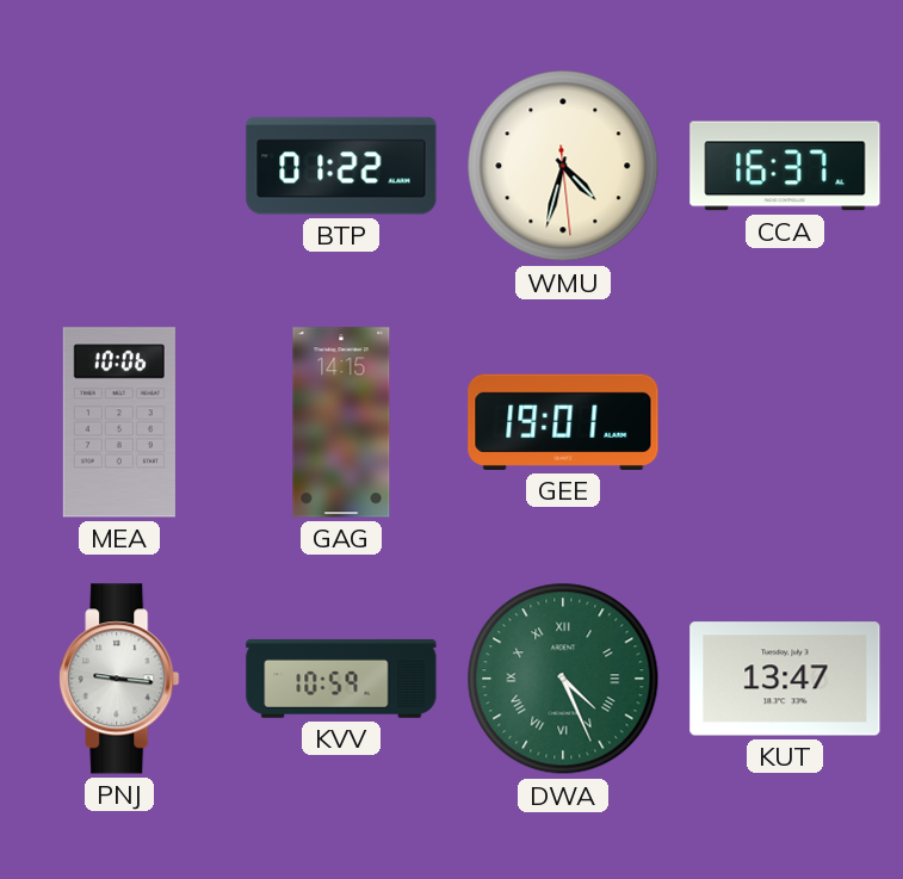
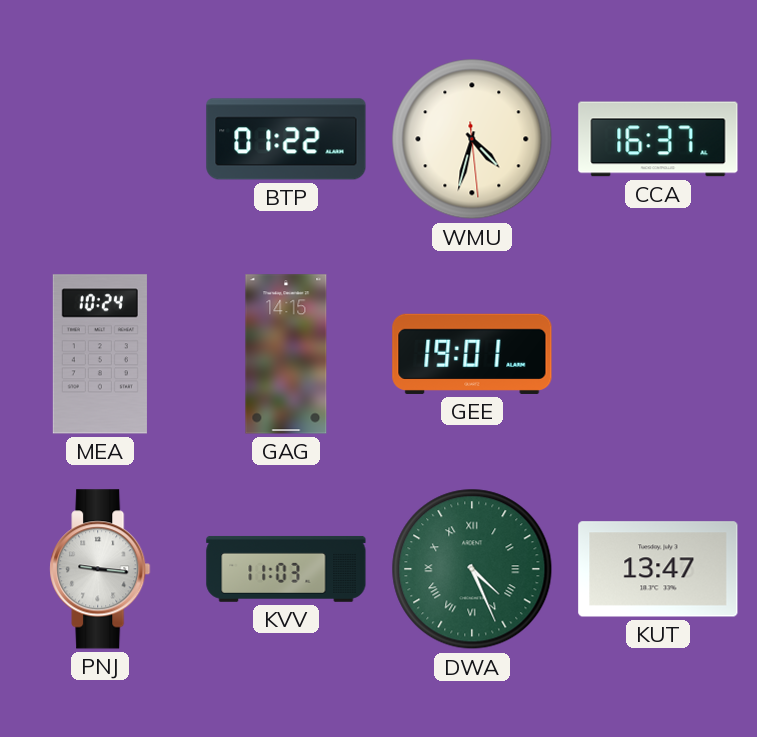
MEA: 10:06 -> 10:24
KVV: 10:59 -> 11:03
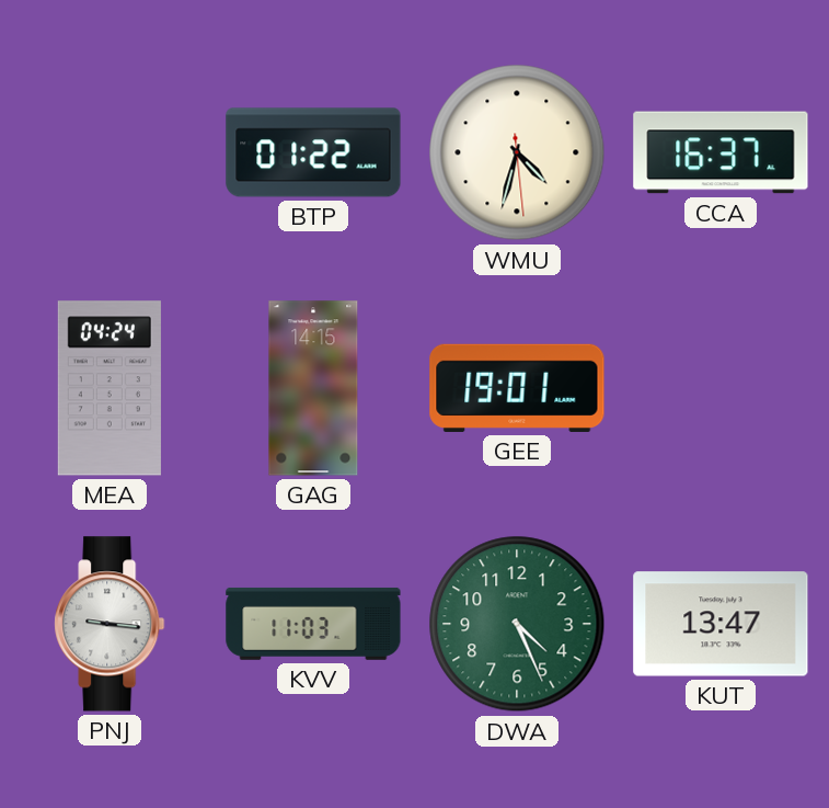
MEA: 10:24 -> 04:24
DWA numerals: Roman -> Arabic
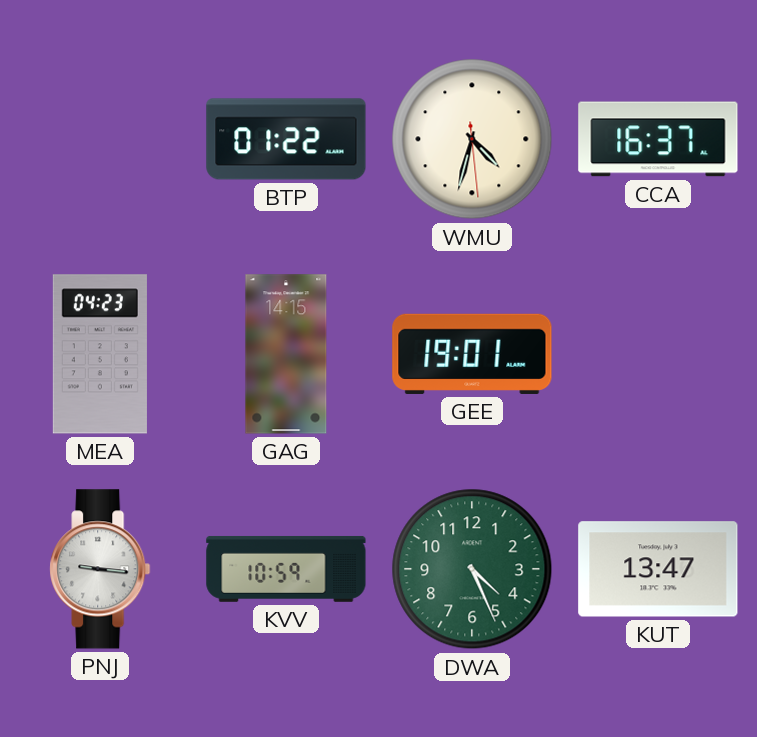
MEA: 04:24 -> 04:23
KVV: 11:03 -> 10:59
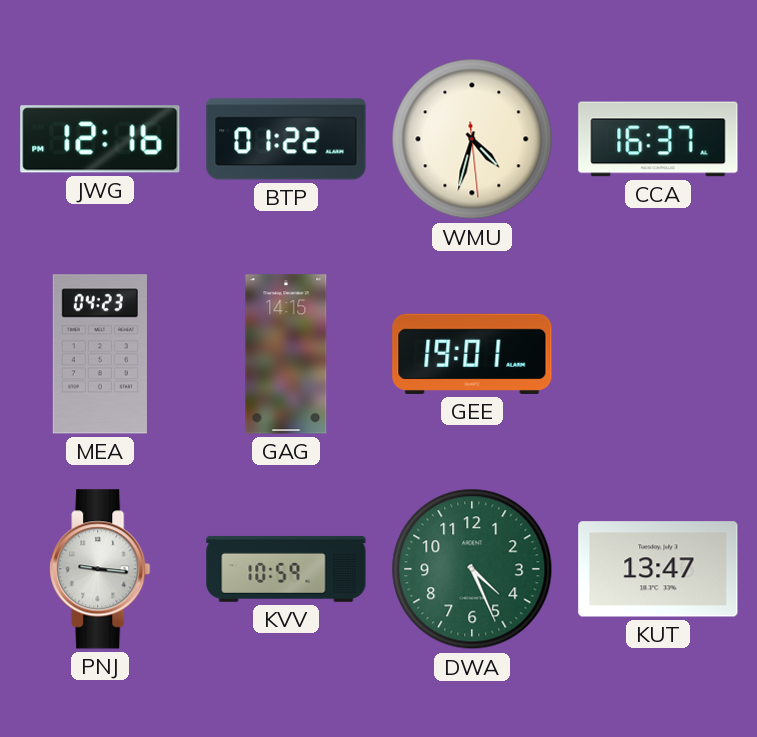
JWG: none -> 12:16
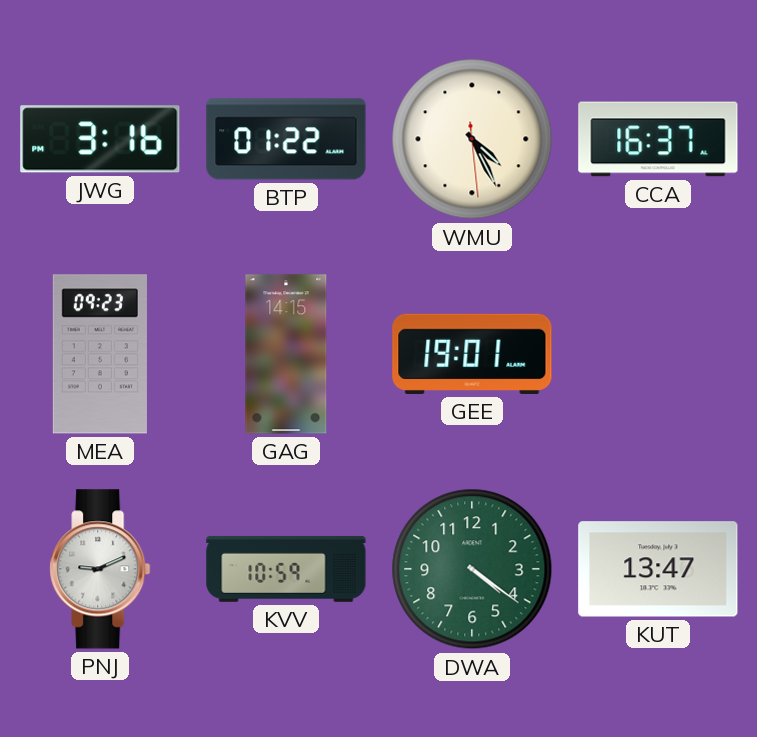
JWG: 12:16 -> 3:16
WMU: 4:32 -> 4:25
MEA: 04:23 -> 09:23
PNJ: 9:16 -> 9:11
DWA: 4:26 -> 4:21
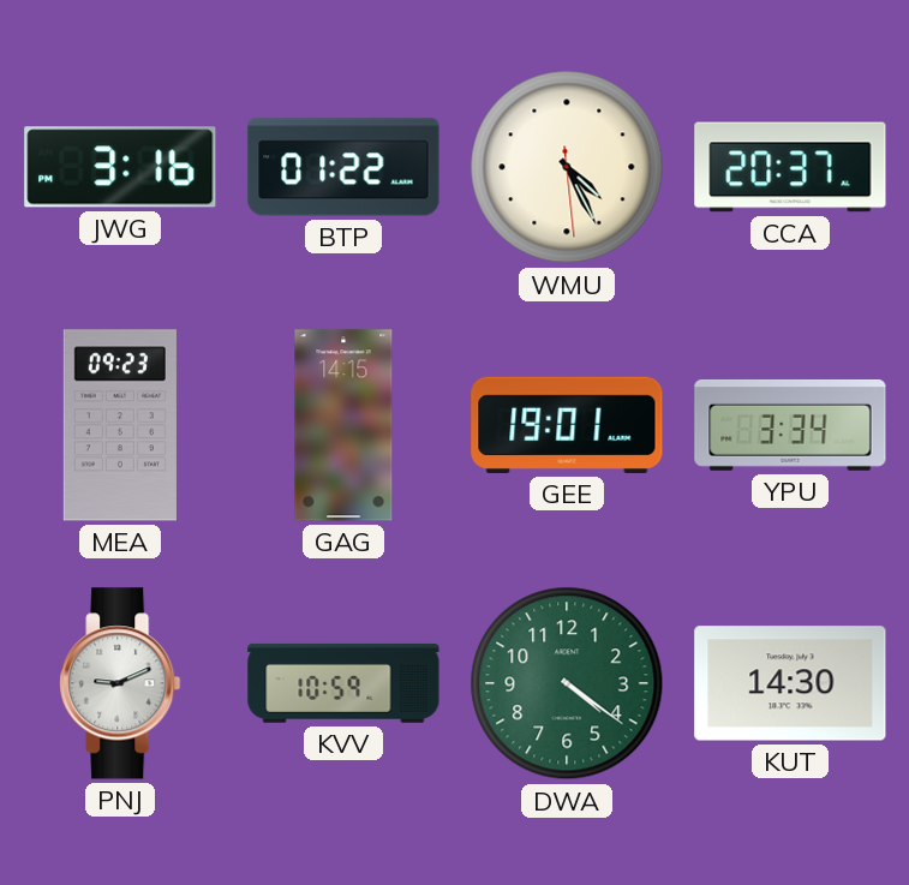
CCA: 16:37 -> 20:37
YPU: none -> 3:34
KUT: 13:47 -> 14:30
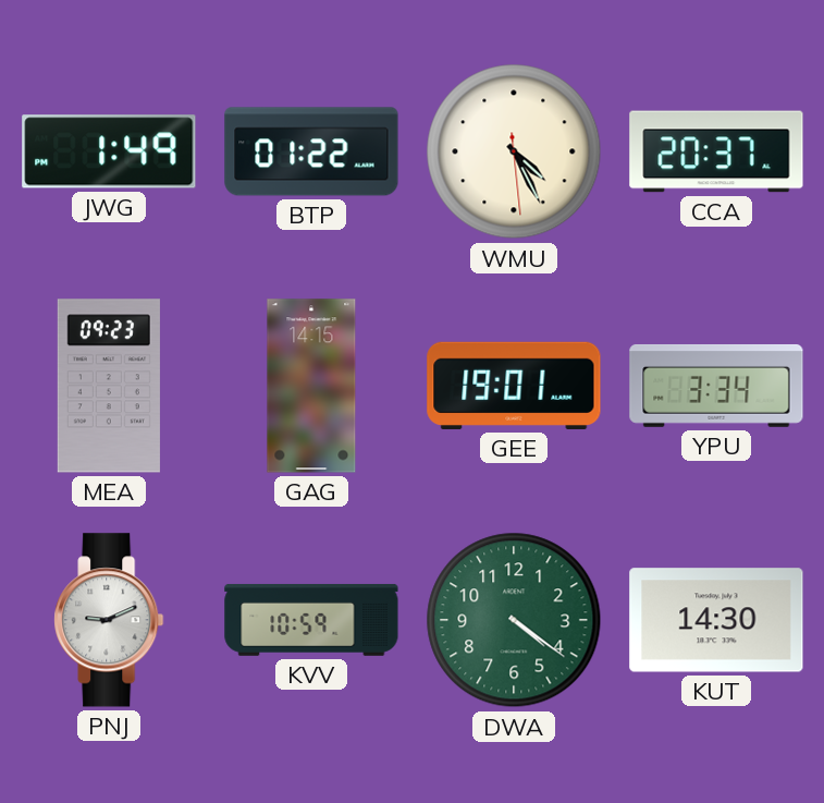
JWG: 3:16 -> 1:49
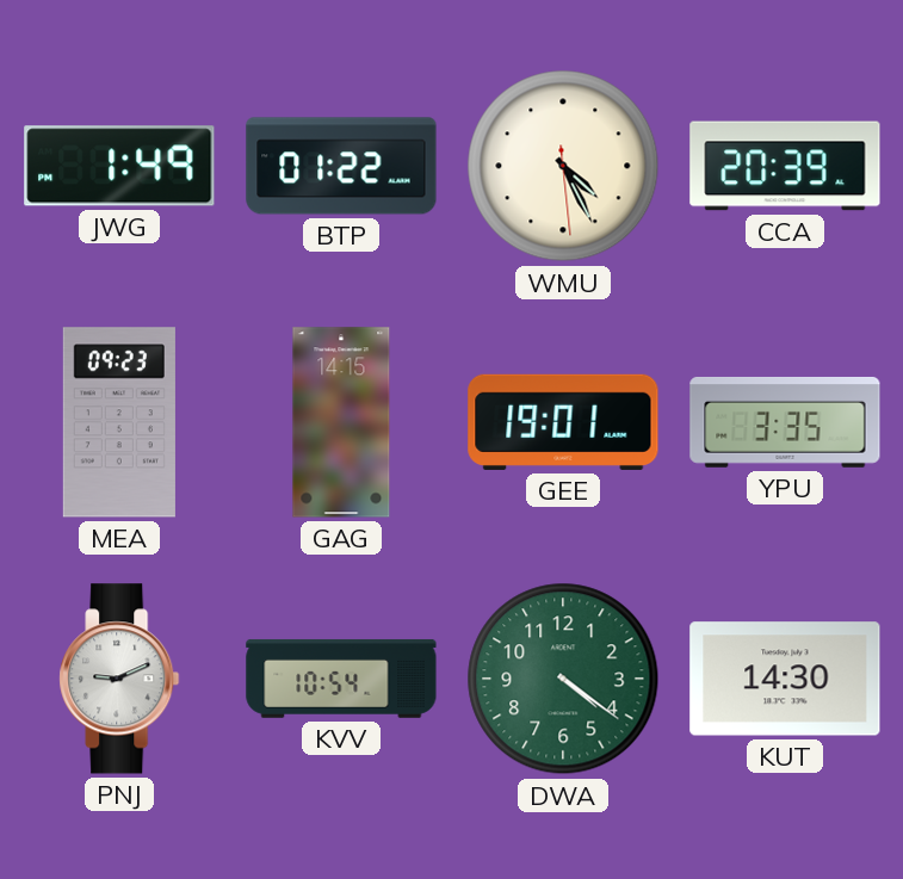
CCA: 20:37 -> 20:39
YPU: 3:34 -> 3:35
KVV: 10:59 -> 10:54
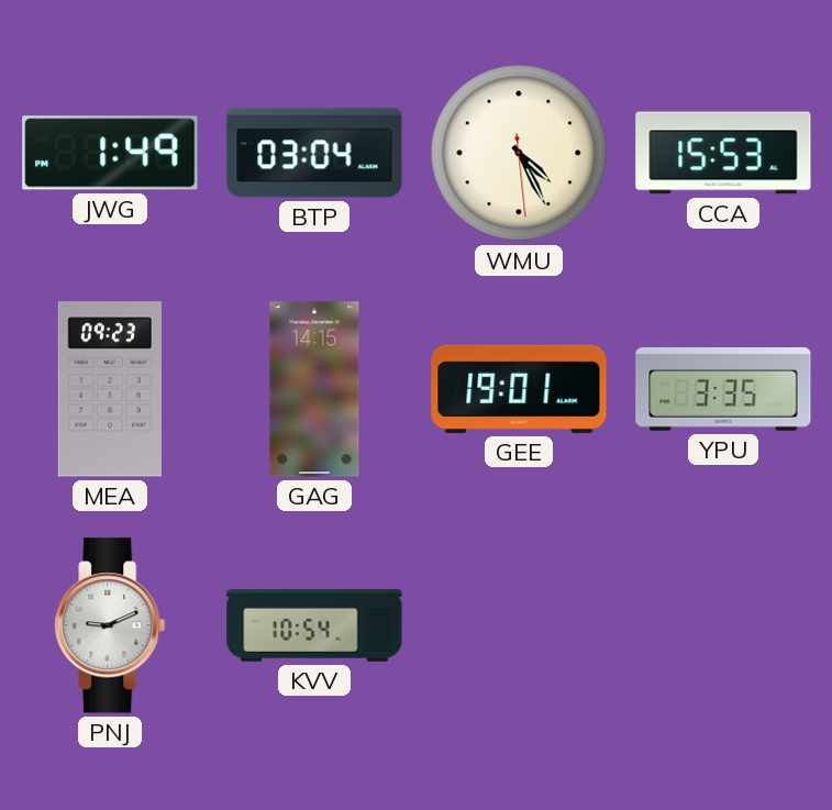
BTP: 01:22 -> 03:04
CCA: 20:39 -> 15:53
DWA: 4:21 -> none
KUT: 14:30 -> none
